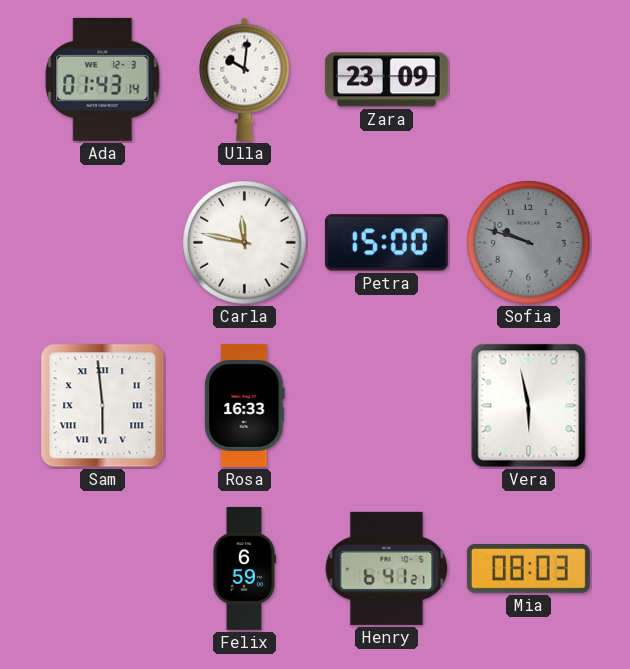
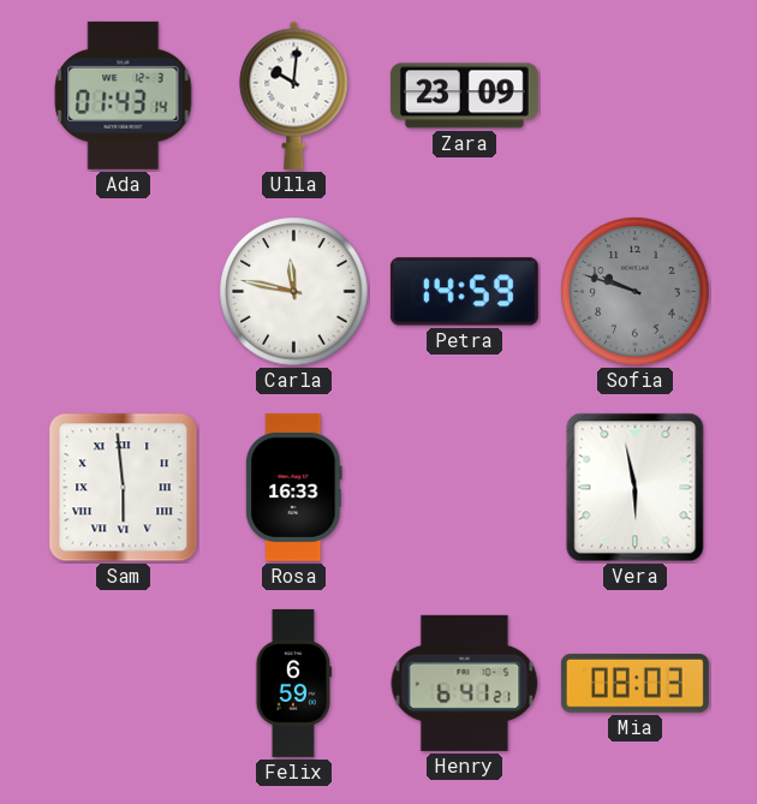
Petra: 15:00 -> 14:59
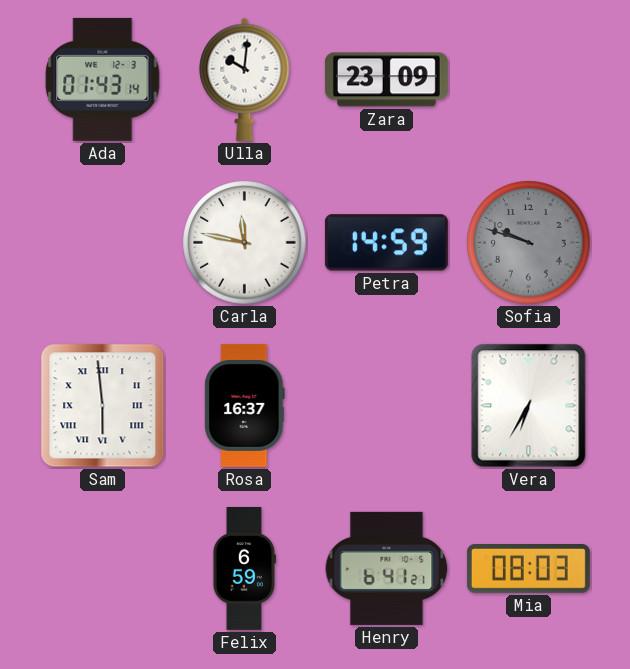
Rosa: 16:33 -> 16:37
Vera: 5:58 -> 6:35
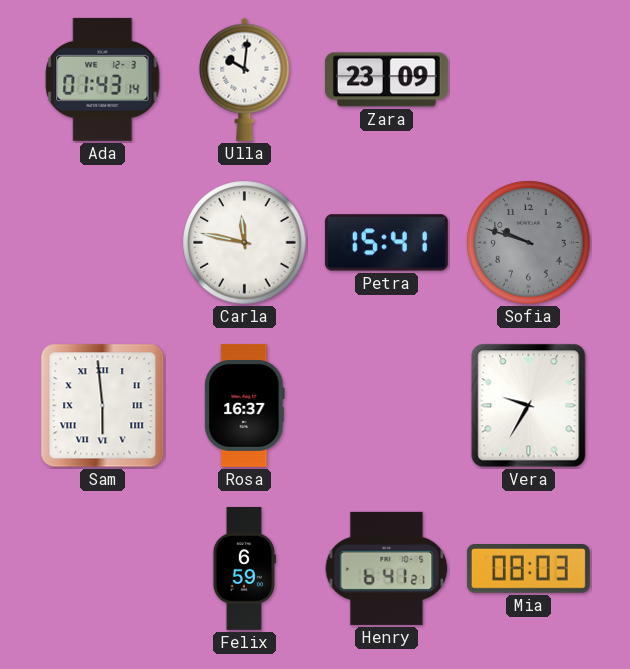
Petra: 14:59 -> 15:41
Vera: 6:35 -> 9:35
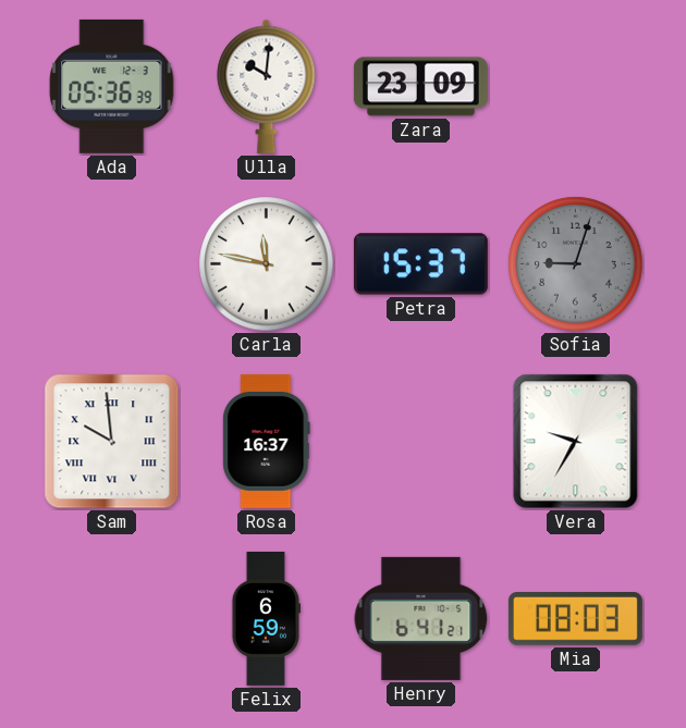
Ada: 01:43 -> 05:36
Petra: 15:41 -> 15:37
Sofia: 9:48 -> 9:03
Sam: 5:59 -> 9:59
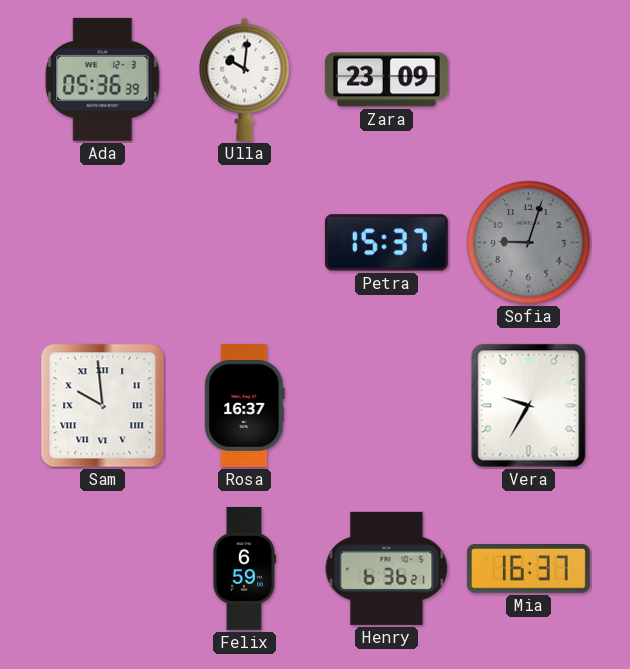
Carla: 11:47 -> none
Henry: 6:41 -> 6:36
Mia: 08:03 -> 16:37
